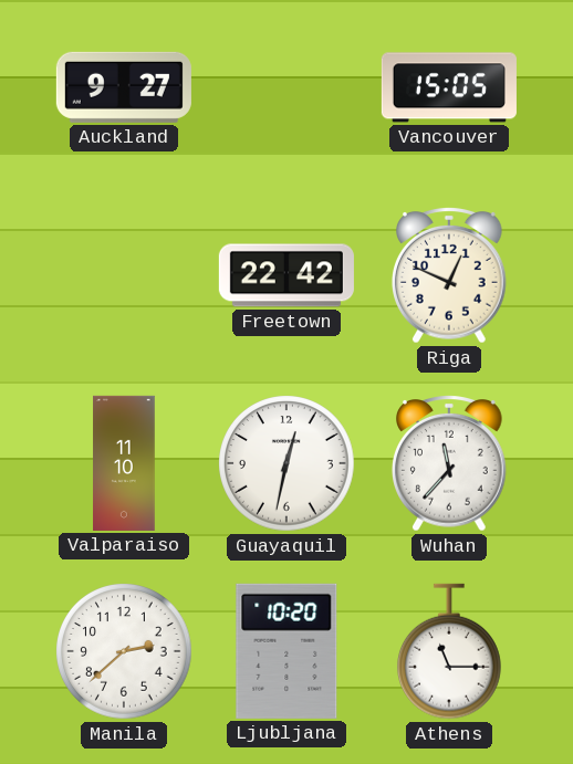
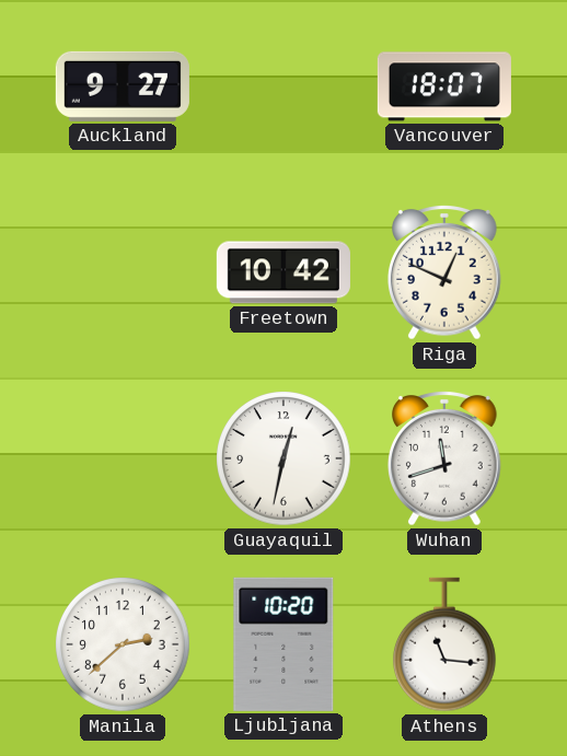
Vancouver: 15:05 -> 18:07
Freetown: 22:42 -> 10:42
Valparaiso: 11:10 -> none
Wuhan: 11:37 -> 11:42
Athens: 11:15 -> 11:16
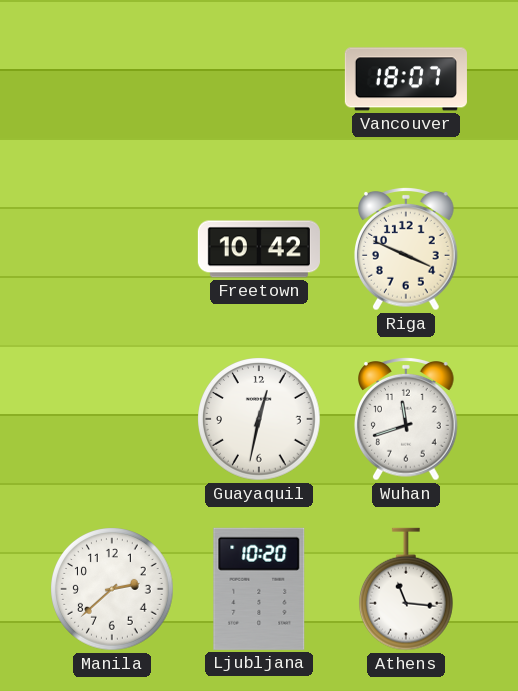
Auckland: 9:27 -> none
Riga: 12:49 -> 3:49
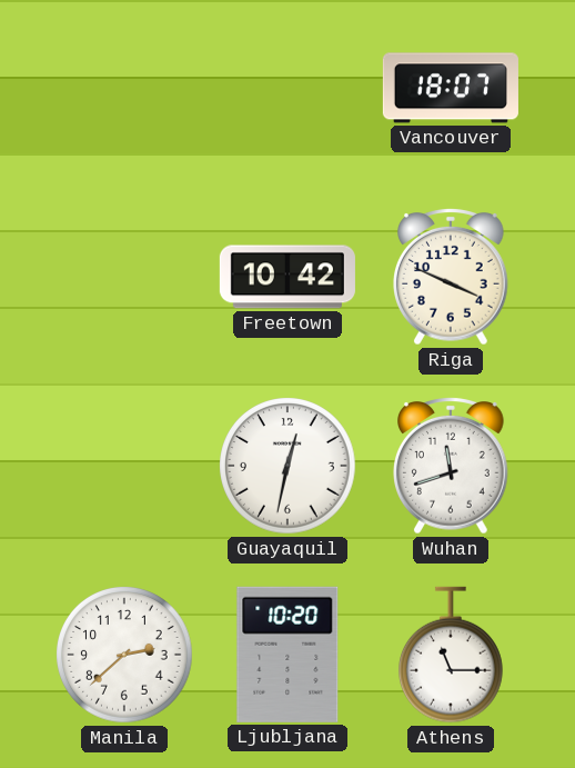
Athens: 11:16 -> 11:15
